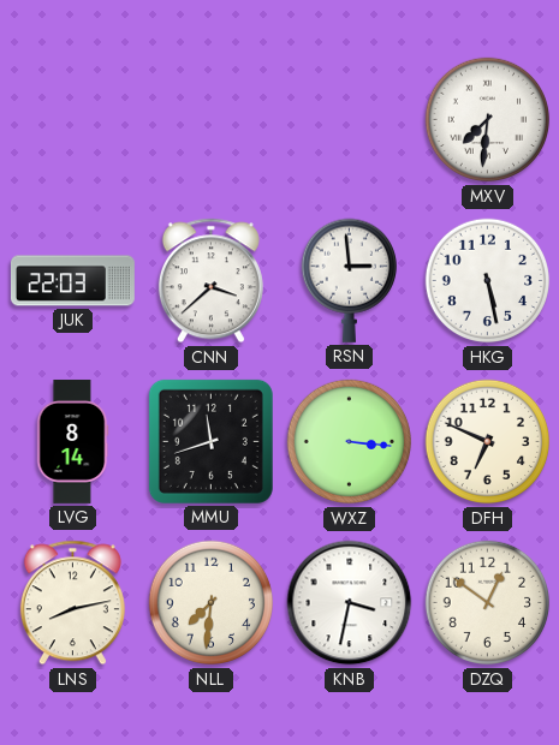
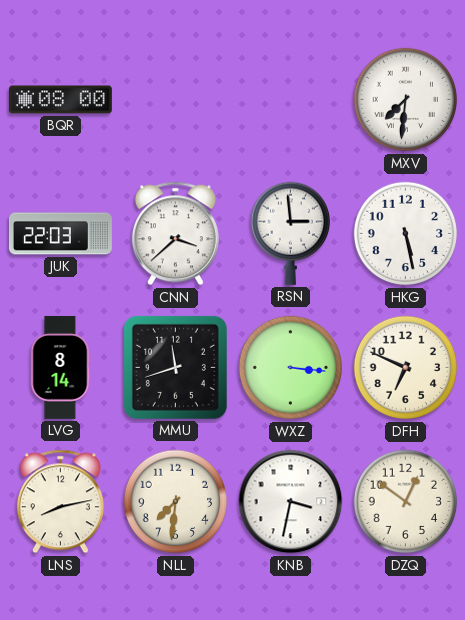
BQR: none -> 08:00
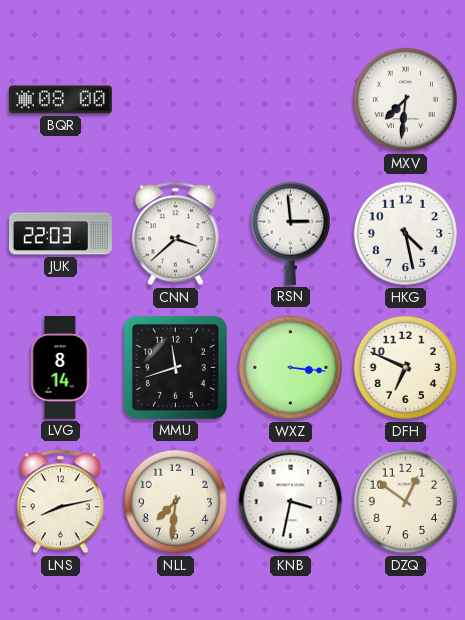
HKG: 5:28 -> 4:28
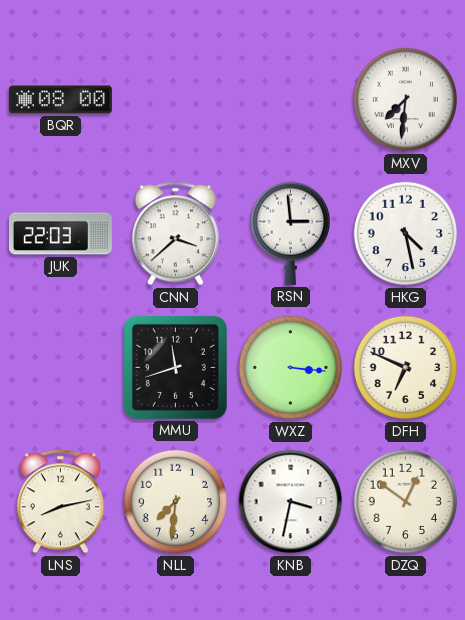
LVG: 8:14 -> none
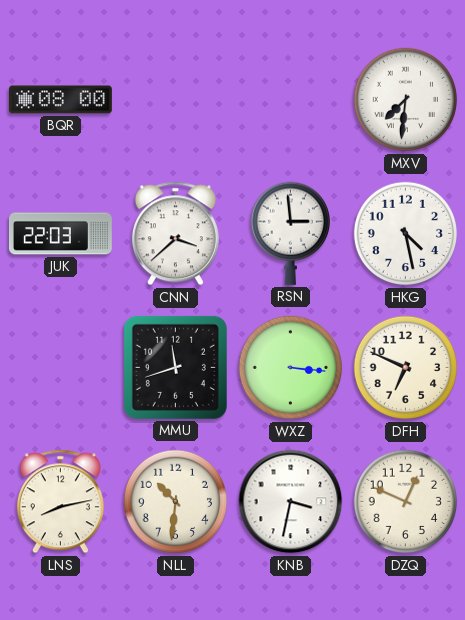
NLL: 7:31 -> 10:31
DZQ: 12:51 -> 12:49
